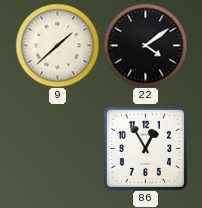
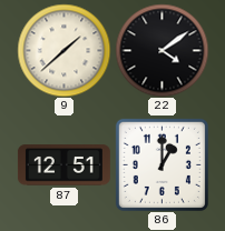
87: none -> 12:51
86: 12:55 -> 1:00
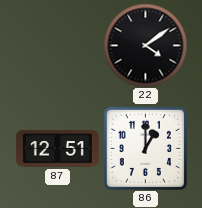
9: 1:38 -> none
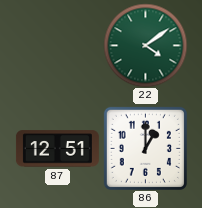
22 dial: black -> green
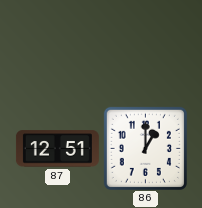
22: 4:09 -> none
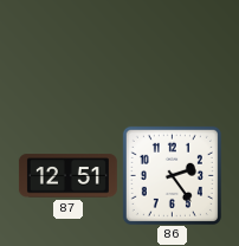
86: 1:00 -> 2:24
